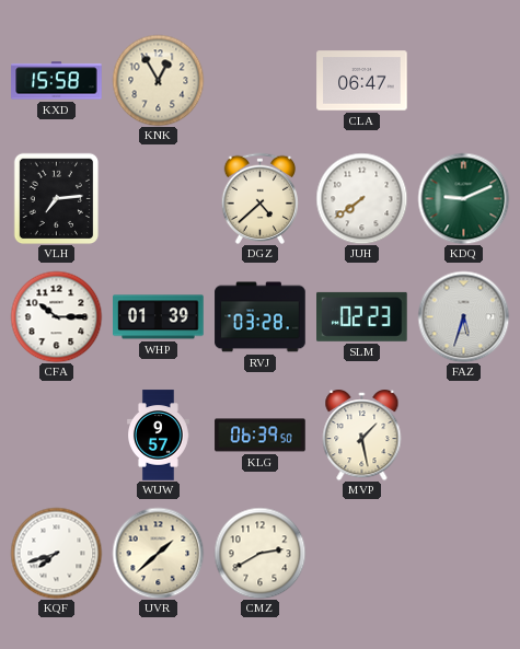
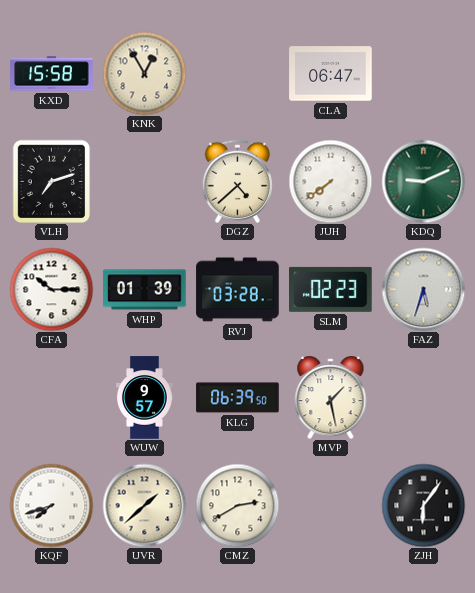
VLH: 7:14 -> 7:12
ZJH: none -> 6:06
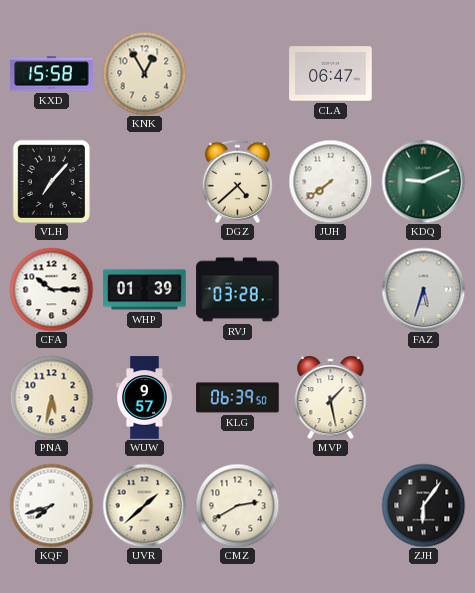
VLH: 7:12 -> 7:07
SLM: 02:23 -> none
PNA: none -> 5:32
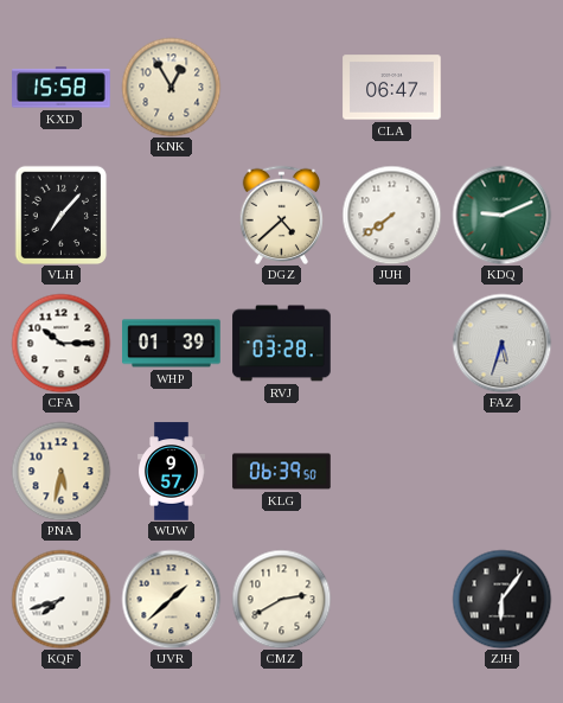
MVP: 1:28 -> none
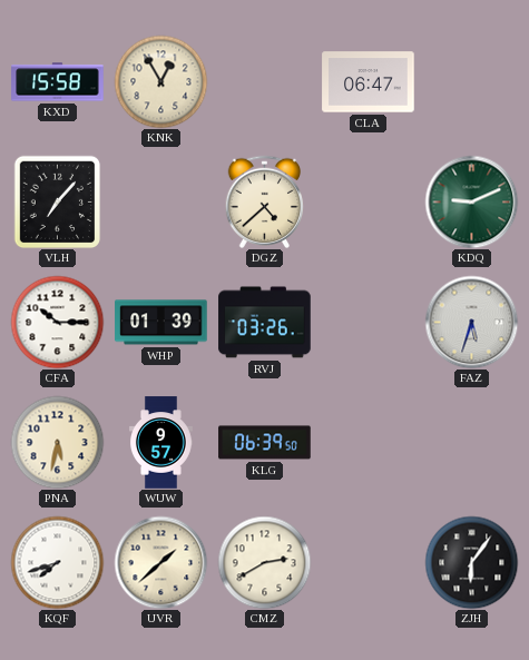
JUH: 7:39 -> none
RVJ: 03:28 -> 03:26
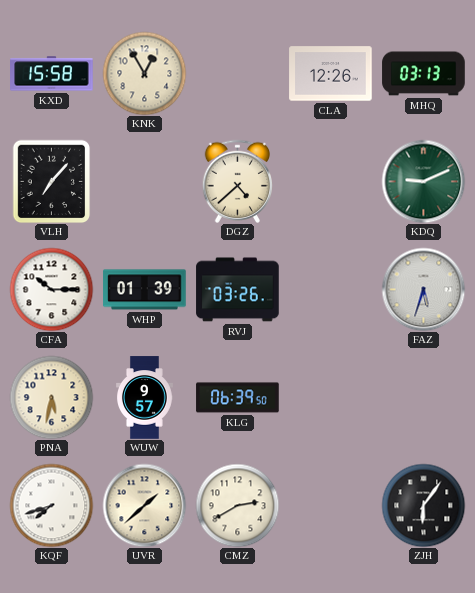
CLA: 06:47 -> 12:26
MHQ: none -> 03:13
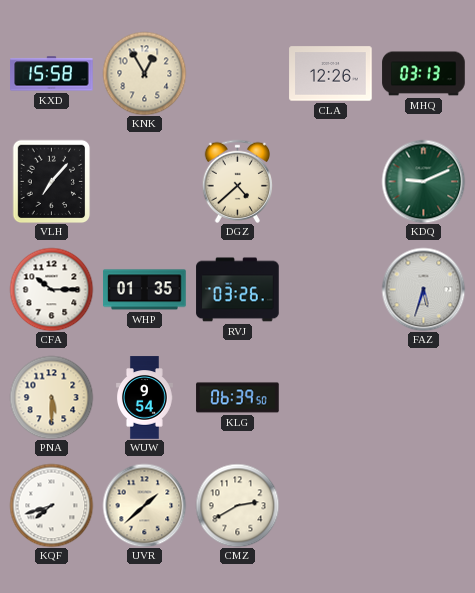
WHP: 01:39 -> 01:35
PNA: 5:32 -> 5:30
WUW: 9:57 -> 9:54
ZJH: 6:06 -> none
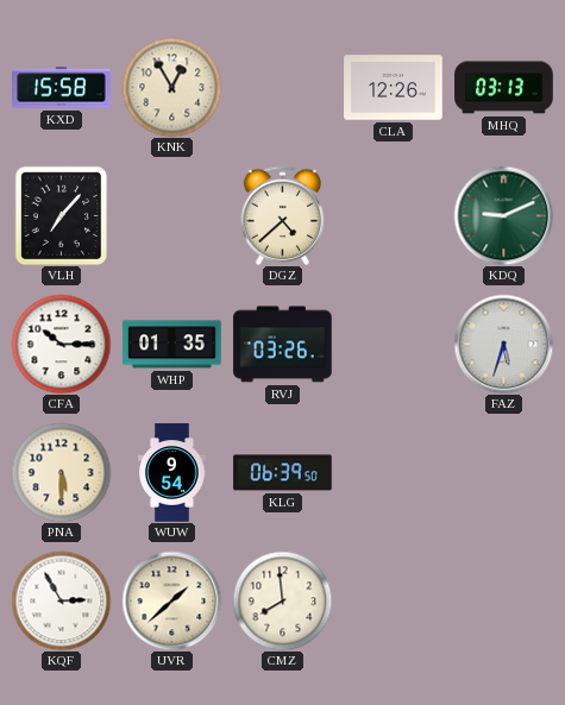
KQF: 7:42 -> 2:55
CMZ: 2:40 -> 7:59
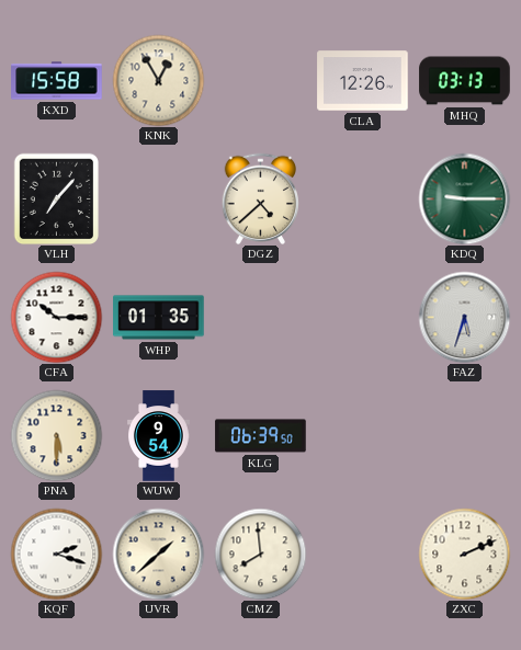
KDQ: 9:11 -> 9:15
RVJ: 03:26 -> none
KQF: 2:55 -> 2:18
ZXC: none -> 2:11
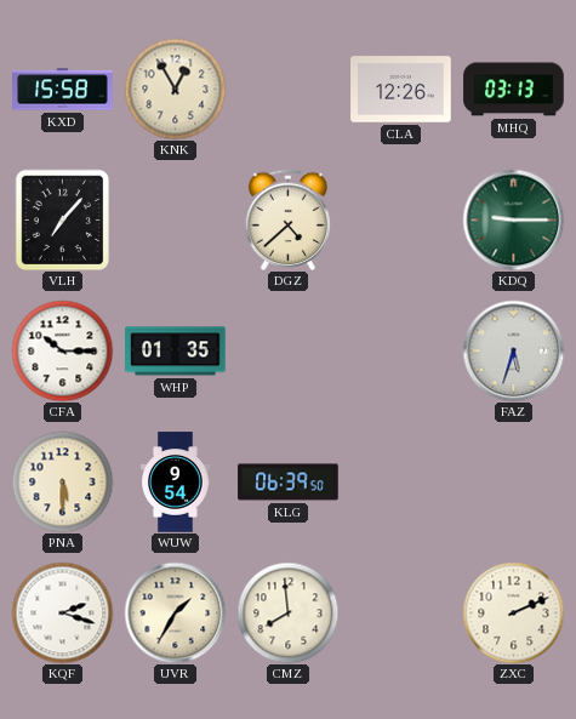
UVR: 1:38 -> 1:35
